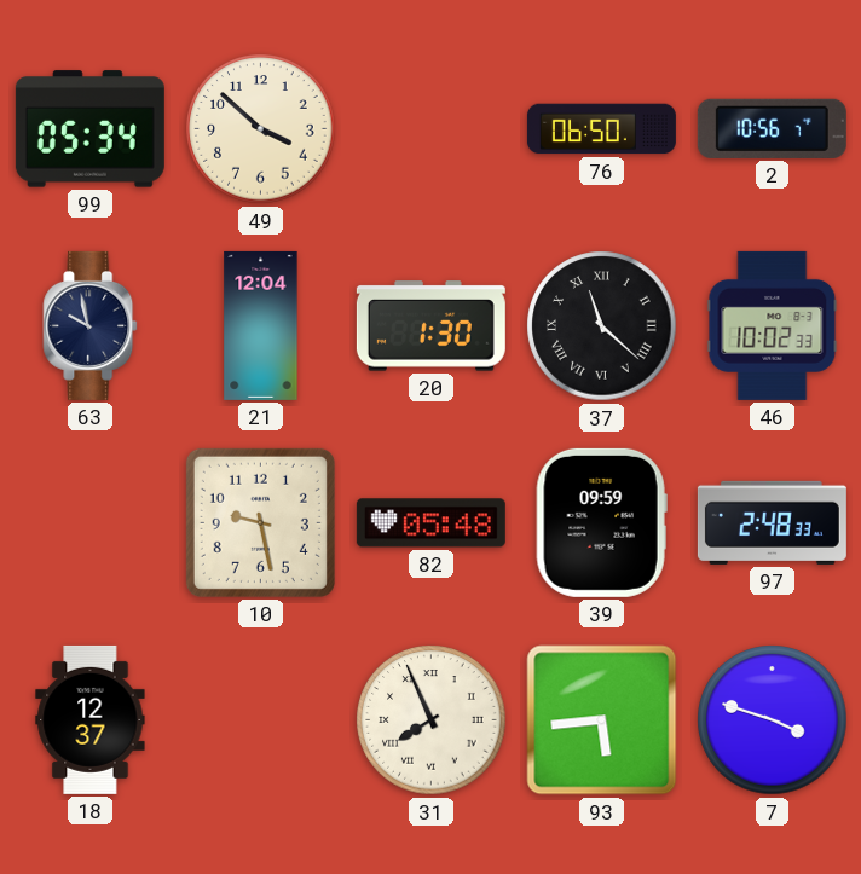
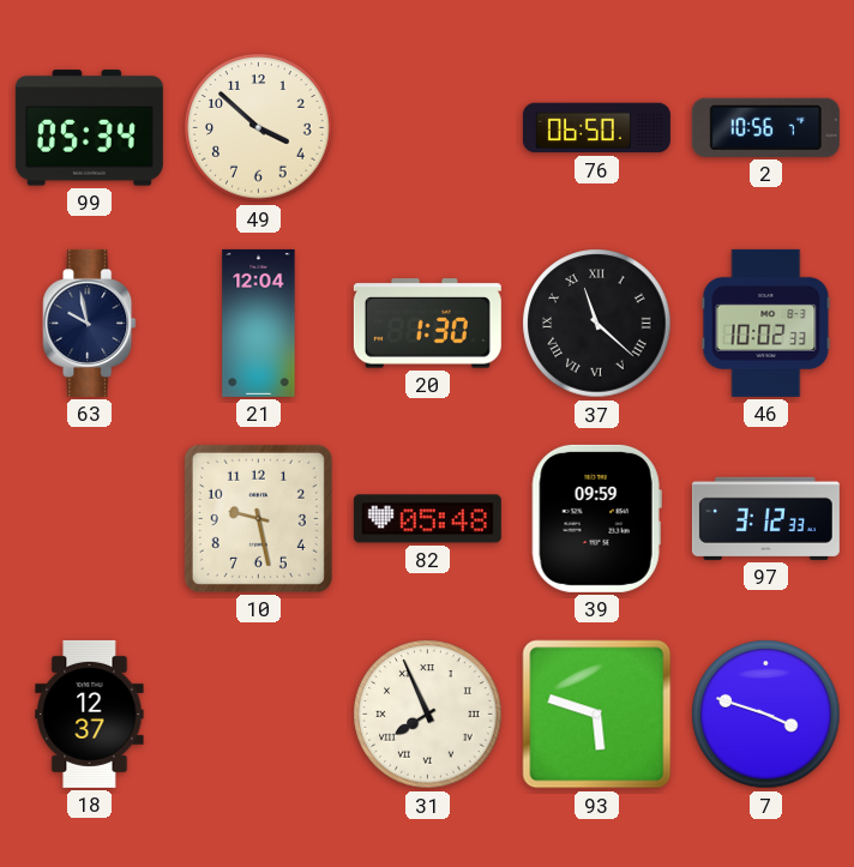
97: 2:48 -> 3:12
93: 5:44 -> 5:48
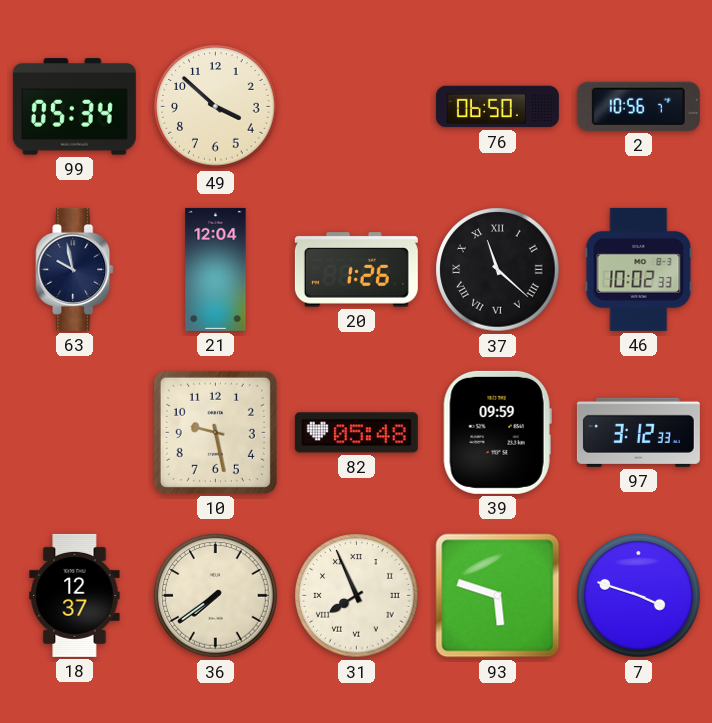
20: 1:30 -> 1:26
36: none -> 7:39
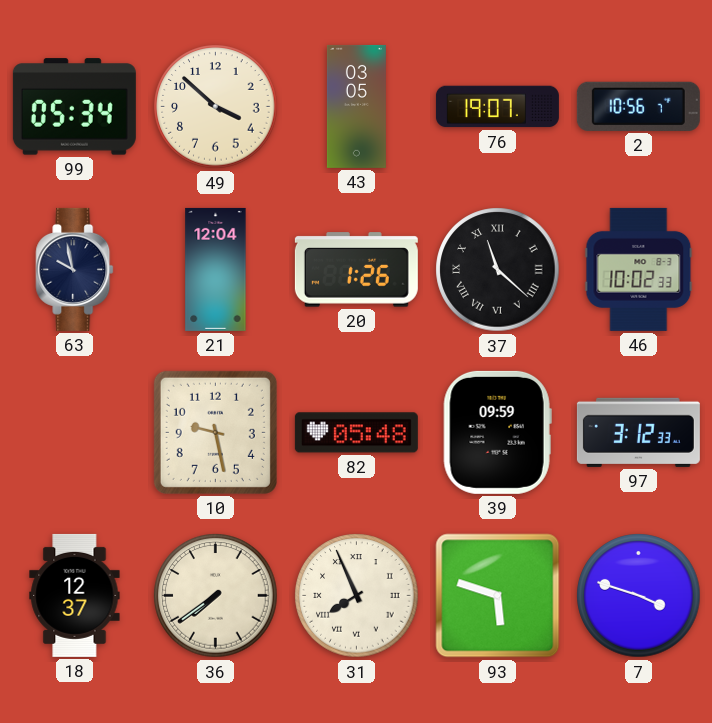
43: none -> 03:05
76: 06:50 -> 19:07
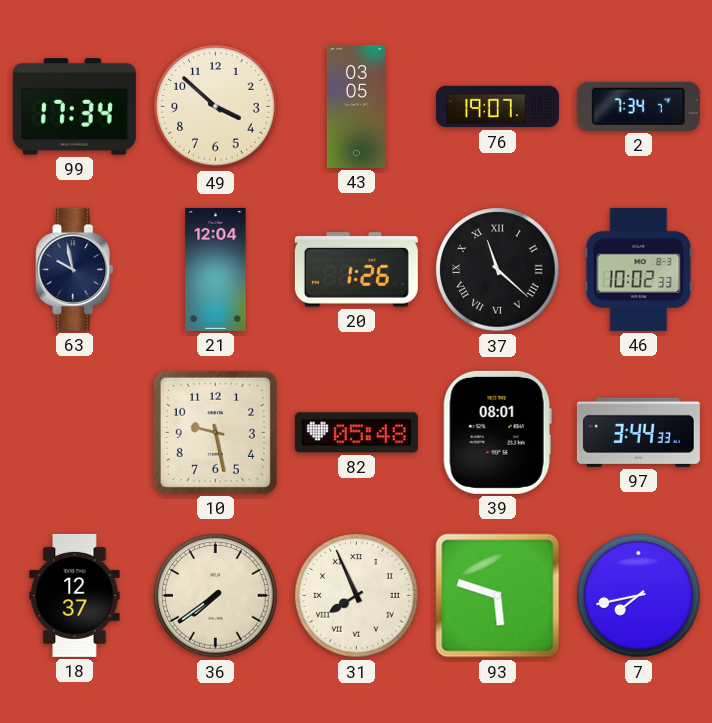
99: 05:34 -> 17:34
2: 10:56 -> 7:34
39: 09:59 -> 08:01
97: 3:12 -> 3:44
7: 3:48 -> 7:43
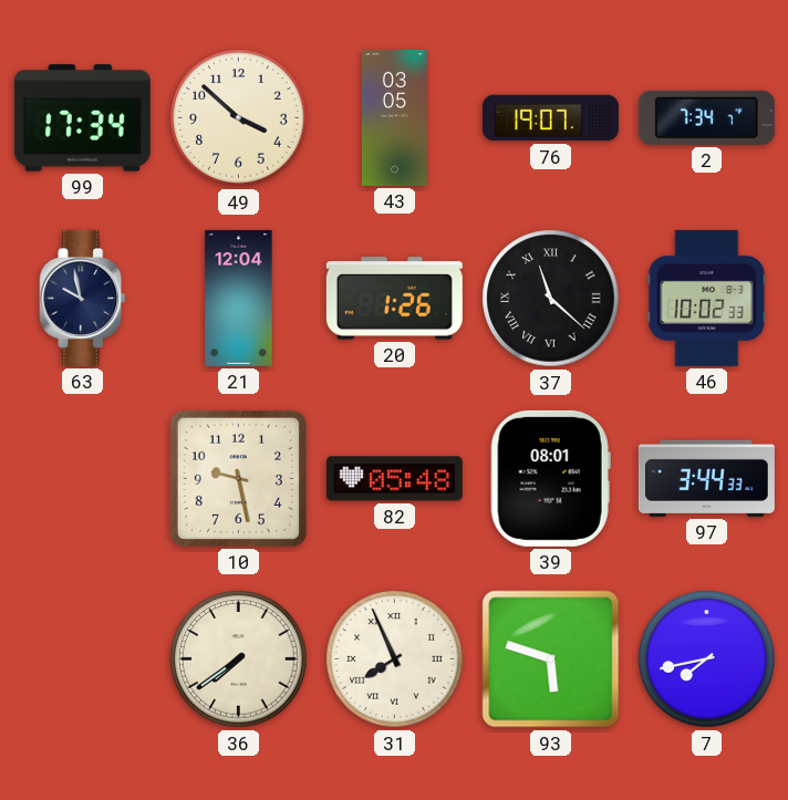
18: 12:37 -> none
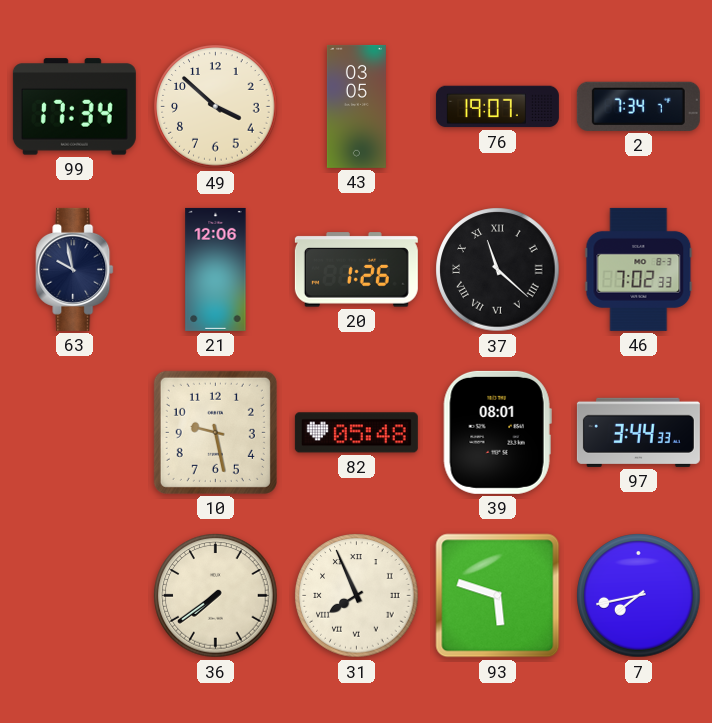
21: 12:04 -> 12:06
46: 10:02 -> 7:02
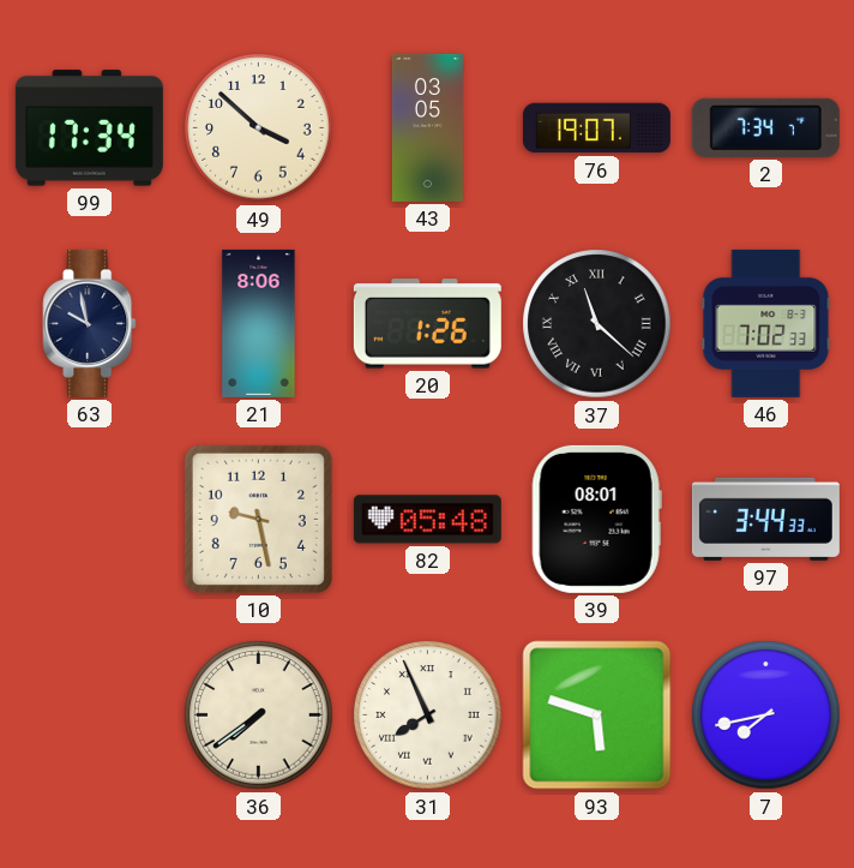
21: 12:06 -> 8:06
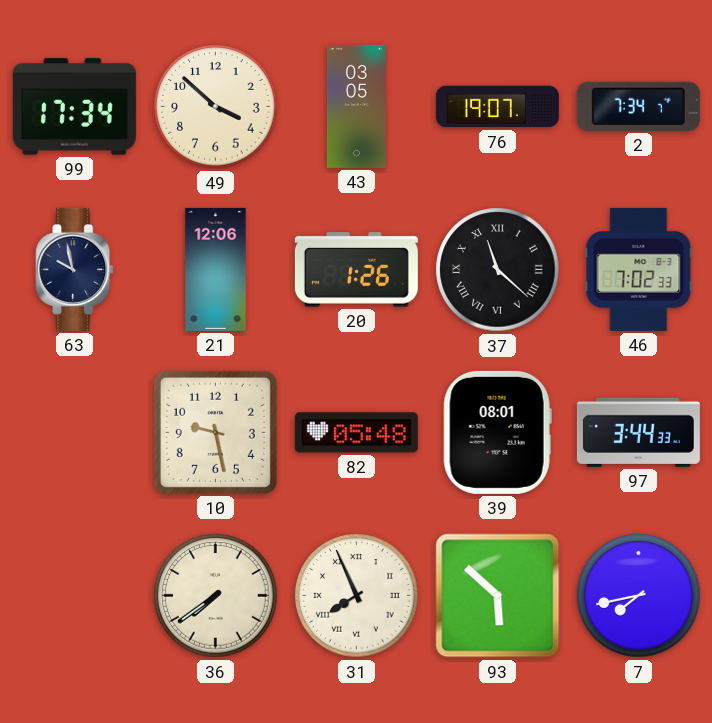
21: 8:06 -> 12:06
93: 5:48 -> 5:52
